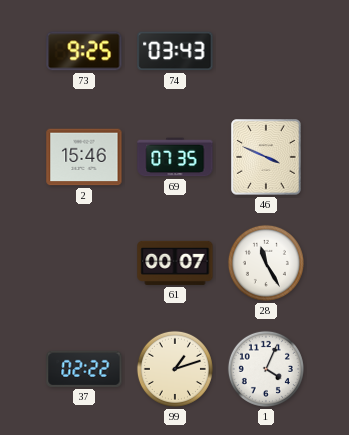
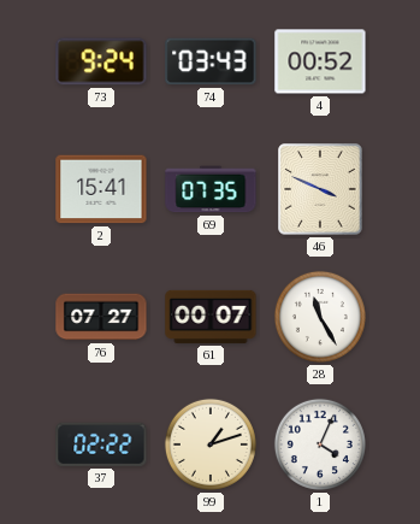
73: 9:25 -> 9:24
4: none -> 00:52
2: 15:46 -> 15:41
76: none -> 07:27
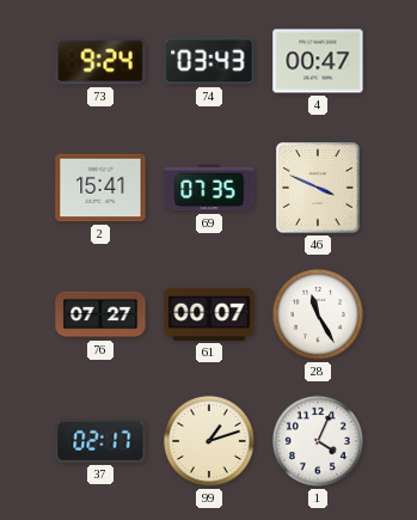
4: 00:52 -> 00:47
37: 02:22 -> 02:17
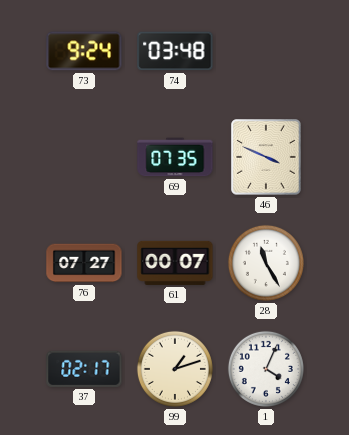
74: 03:43 -> 03:48
4: 00:47 -> none
2: 15:41 -> none
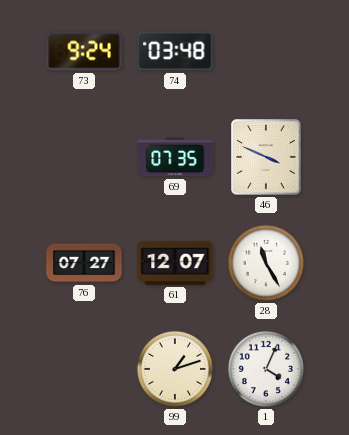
61: 00:07 -> 12:07
37: 02:17 -> none
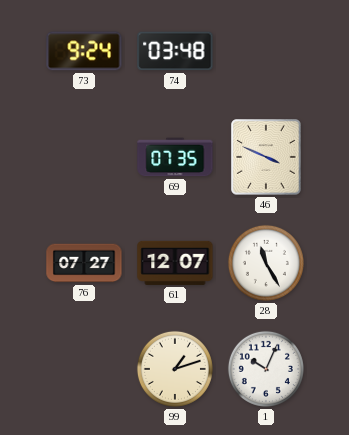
1: 4:04 -> 10:04
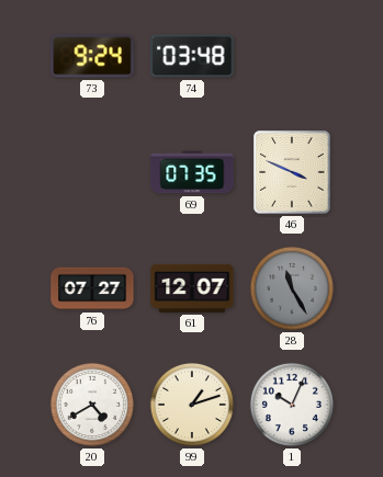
28 dial: white -> grey
20: none -> 4:40
